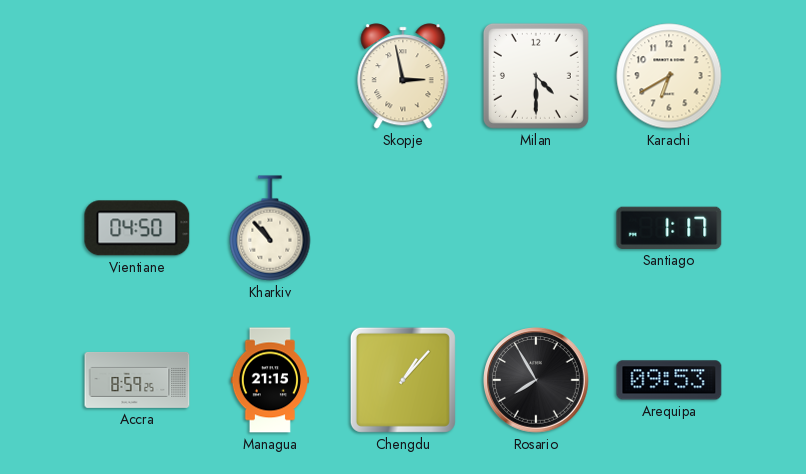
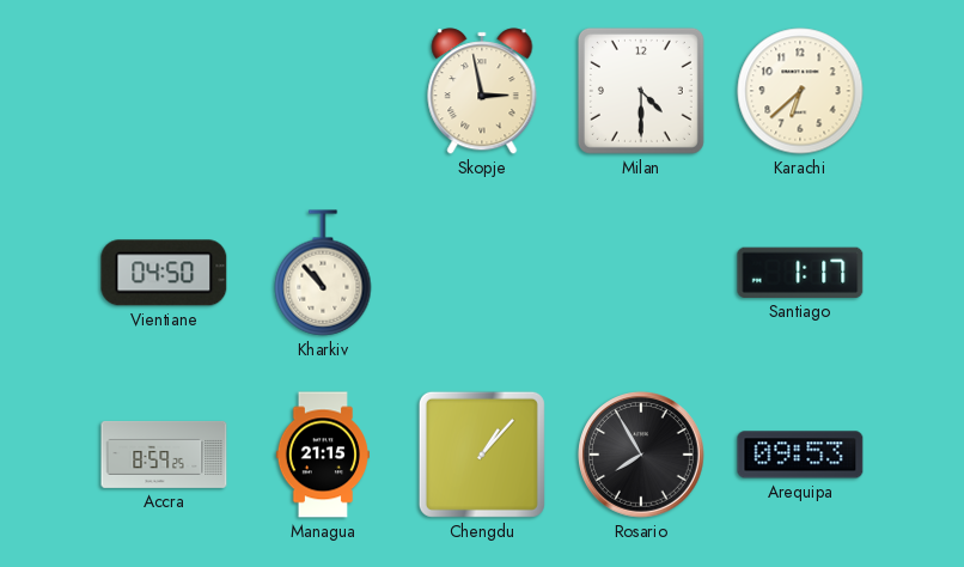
Karachi: 6:40 -> 6:38
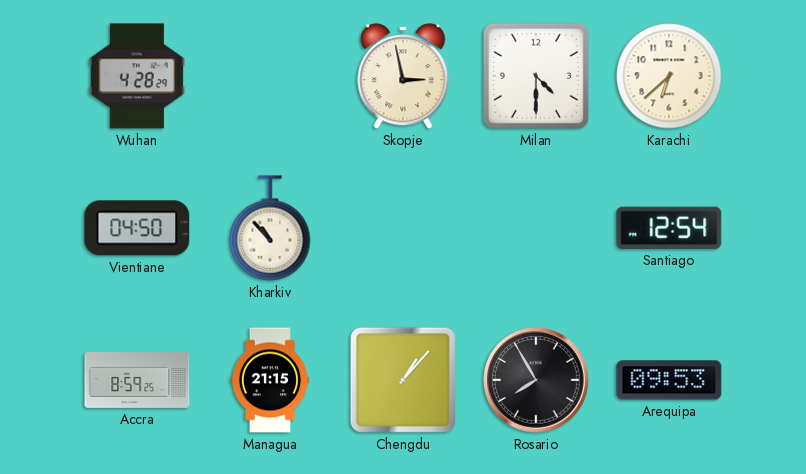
Wuhan: none -> 4:28
Santiago: 1:17 -> 12:54
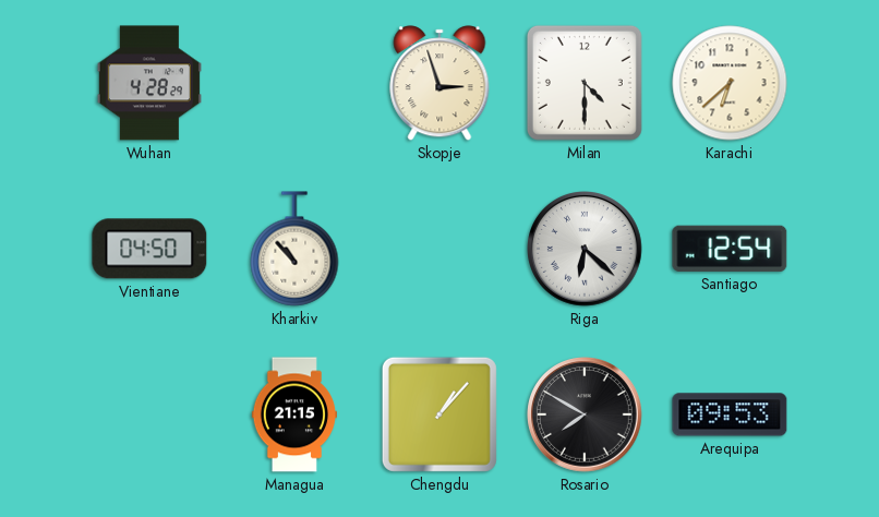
Skopje: 2:58 -> 2:57
Riga: none -> 6:22
Accra: 8:59 -> none
Rosario: 7:55 -> 7:50
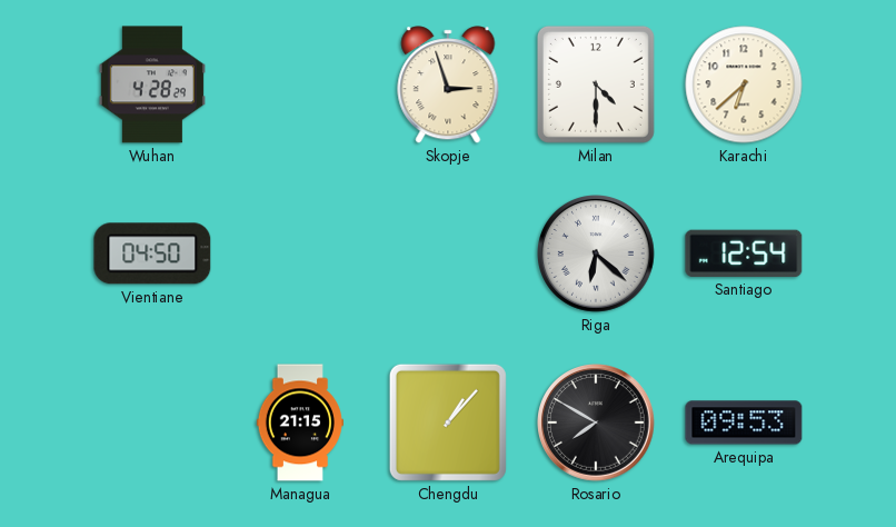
Kharkiv: 10:53 -> none
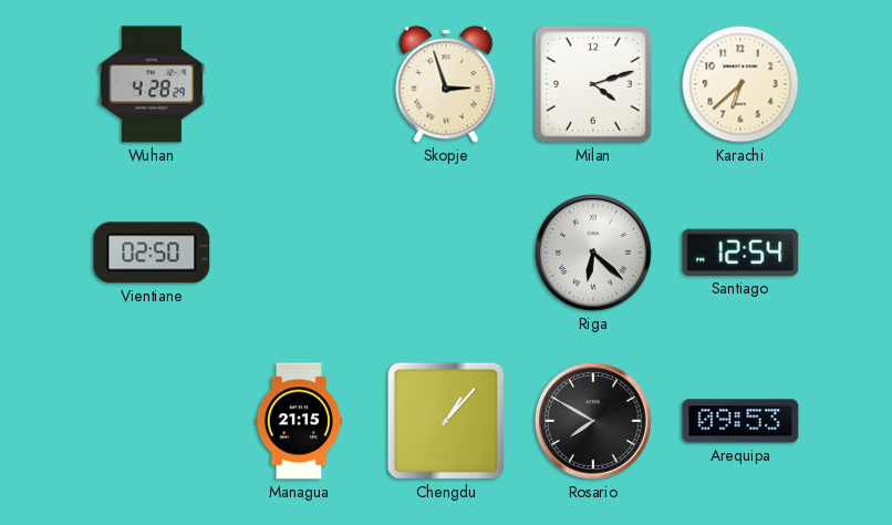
Milan: 4:30 -> 4:12
Vientiane: 04:50 -> 02:50
